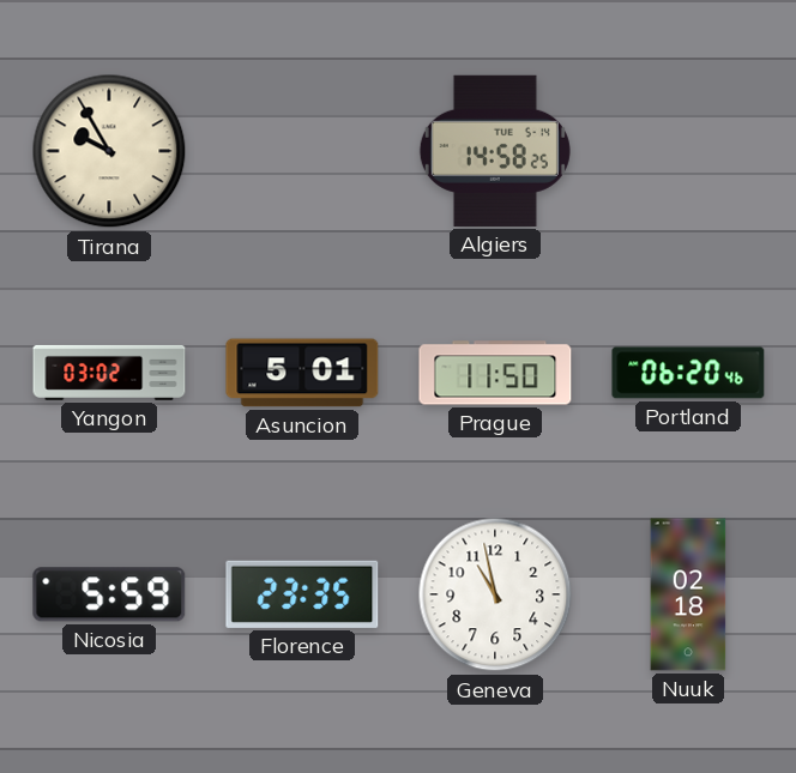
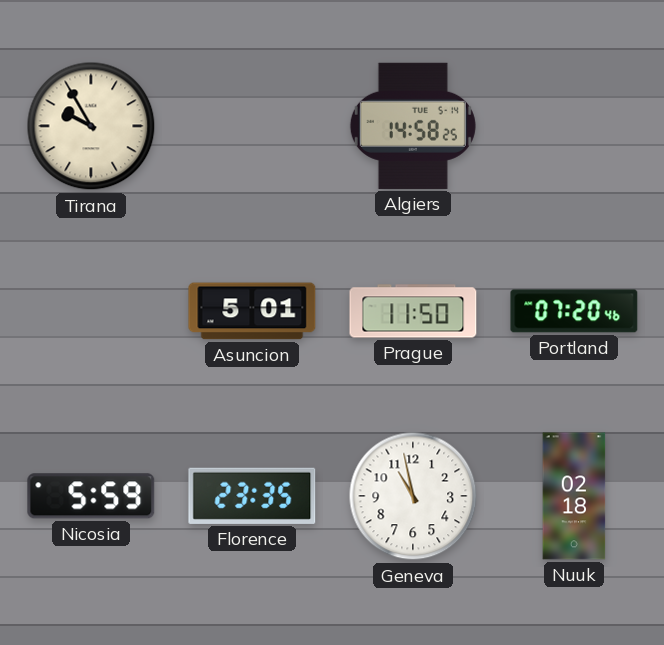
Yangon: 03:02 -> none
Portland: 06:20 -> 07:20
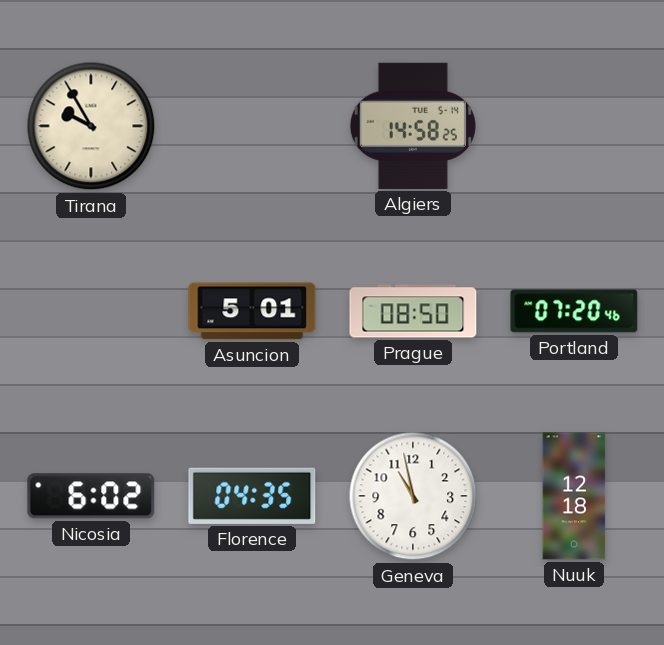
Prague: 11:50 -> 08:50
Nicosia: 5:59 -> 6:02
Florence: 23:35 -> 04:35
Nuuk: 02:18 -> 12:18
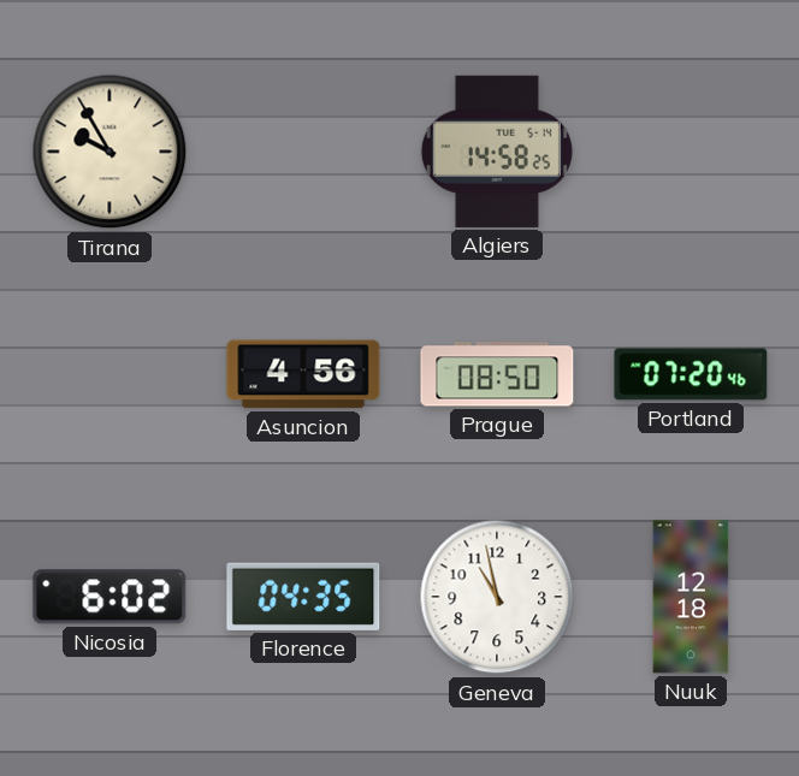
Asuncion: 5:01 -> 4:56
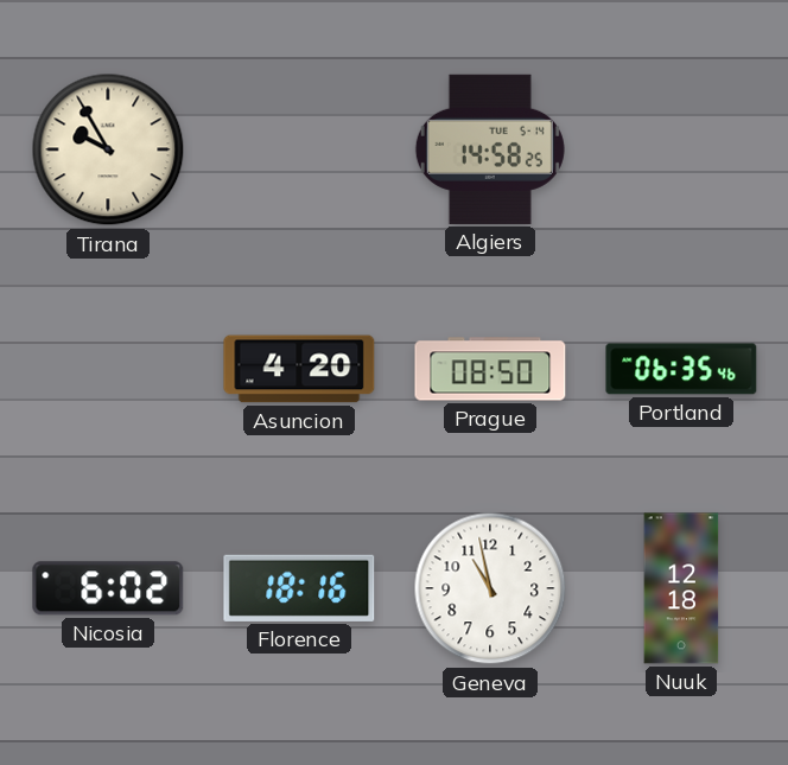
Asuncion: 4:56 -> 4:20
Portland: 07:20 -> 06:35
Florence: 04:35 -> 18:16
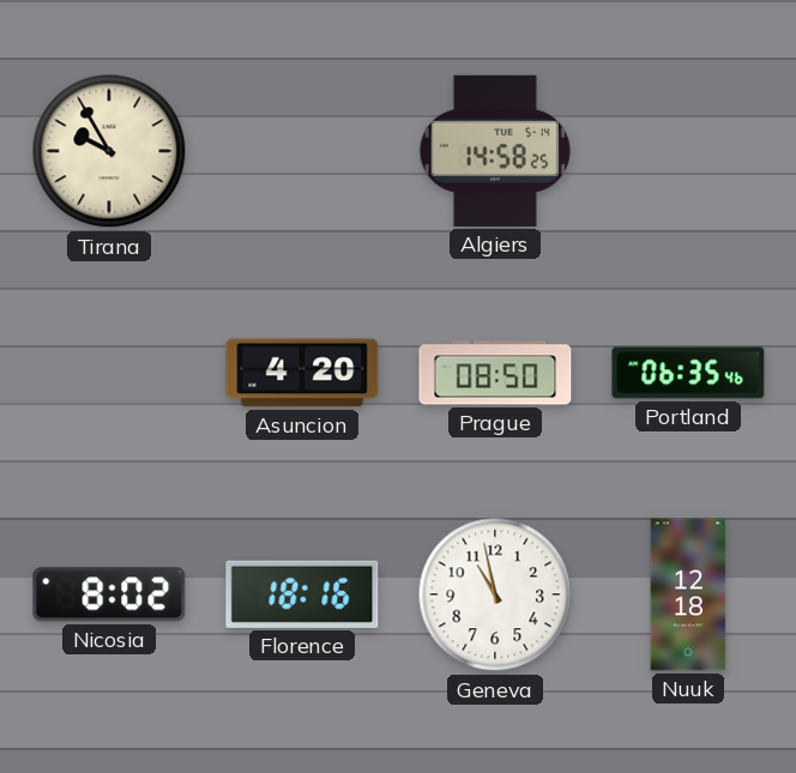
Nicosia: 6:02 -> 8:02
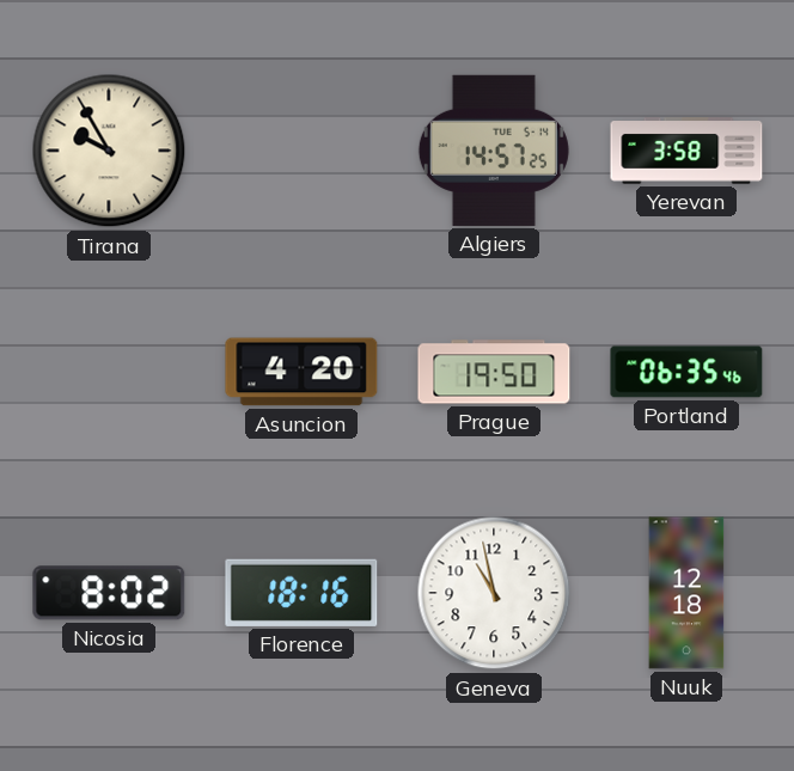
Algiers: 14:58 -> 14:57
Yerevan: none -> 3:58
Prague: 08:50 -> 19:50
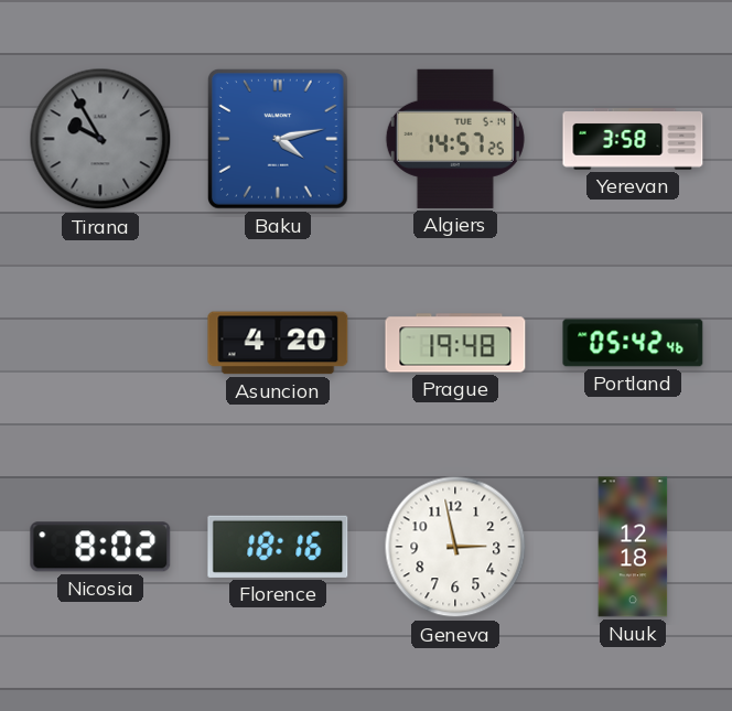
Tirana dial: cream -> grey
Baku: none -> 4:13
Prague: 19:50 -> 19:48
Portland: 06:35 -> 05:42
Geneva: 10:58 -> 2:58
